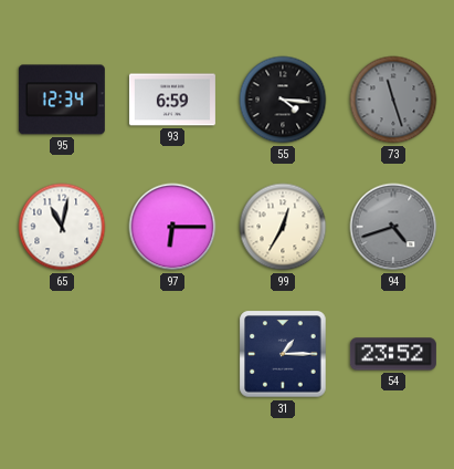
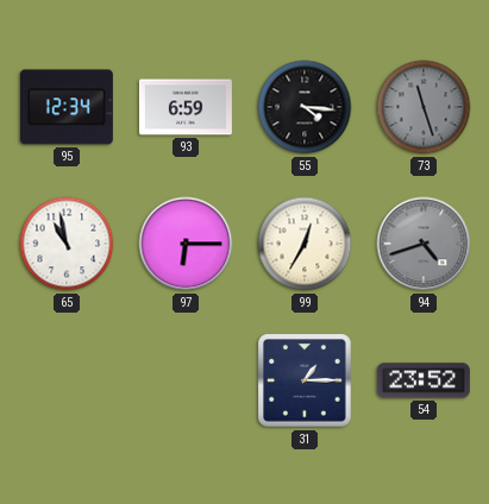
65: 11:02 -> 10:58
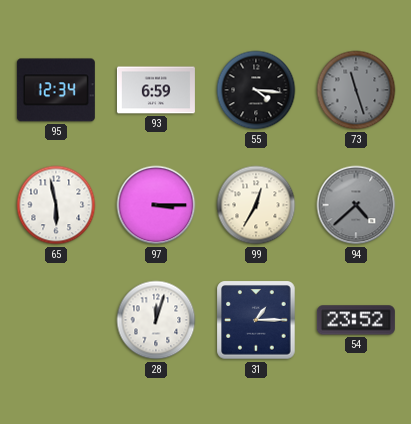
65: 10:58 -> 5:58
97: 6:15 -> 3:15
94: 4:42 -> 4:38
28: none -> 12:03
